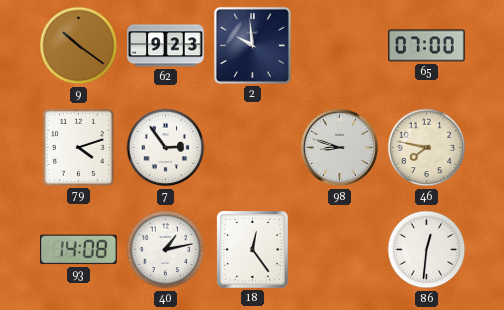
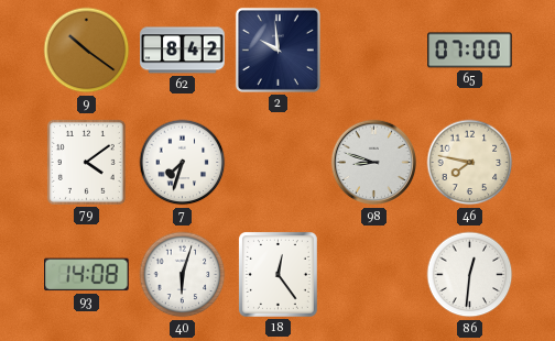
62: 9:23 -> 8:42
79: 4:12 -> 4:09
7: 2:54 -> 7:33
40: 1:13 -> 6:03
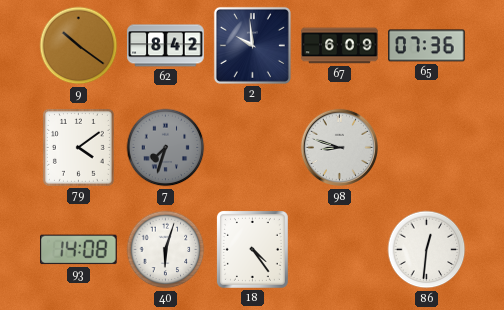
67: none -> 6:09
65: 07:00 -> 07:36
7 dial: white -> grey
46: 7:47 -> none
18: 12:24 -> 4:24
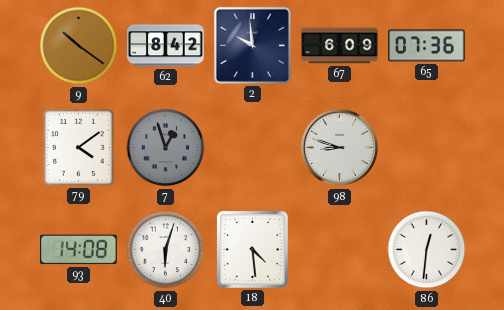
7: 7:33 -> 12:57
18: 4:24 -> 4:29
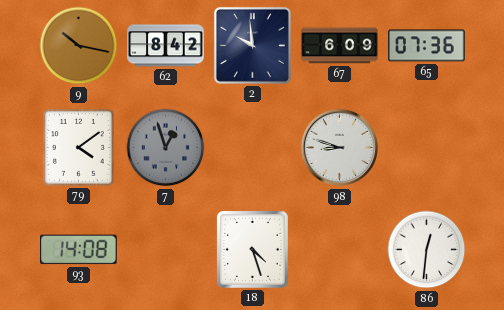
9: 10:21 -> 10:17
40: 6:03 -> none
18: 4:29 -> 4:27
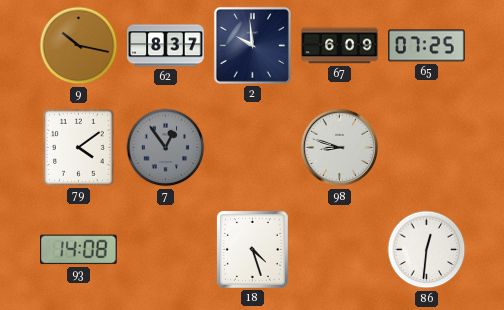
62: 8:42 -> 8:37
65: 07:36 -> 07:25
7: 12:57 -> 12:54
